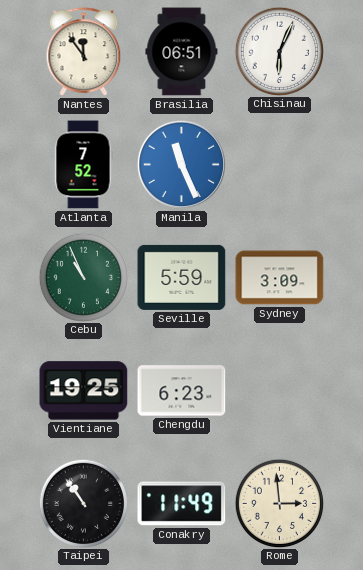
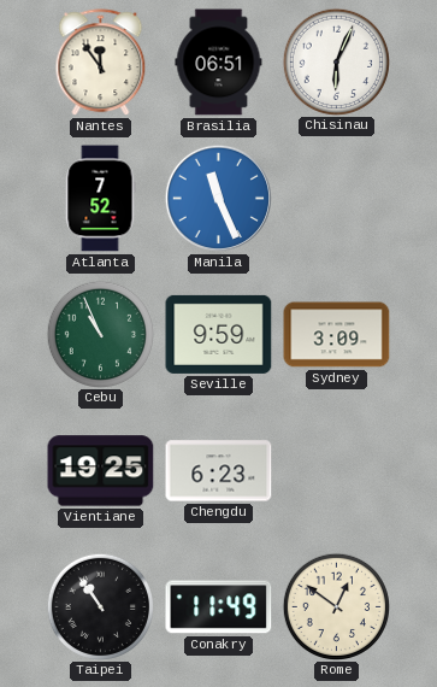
Seville: 5:59 -> 9:59
Rome: 2:59 -> 12:51
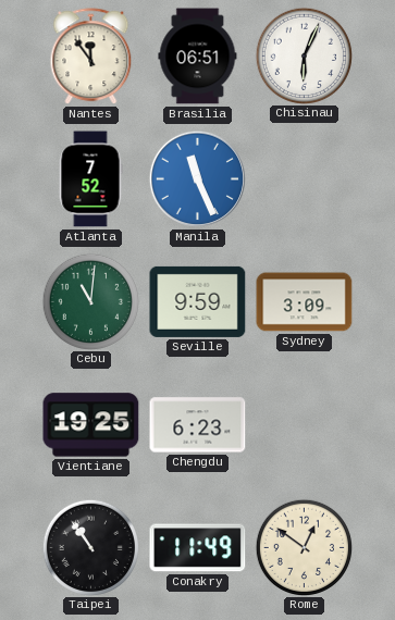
Cebu: 10:56 -> 11:01
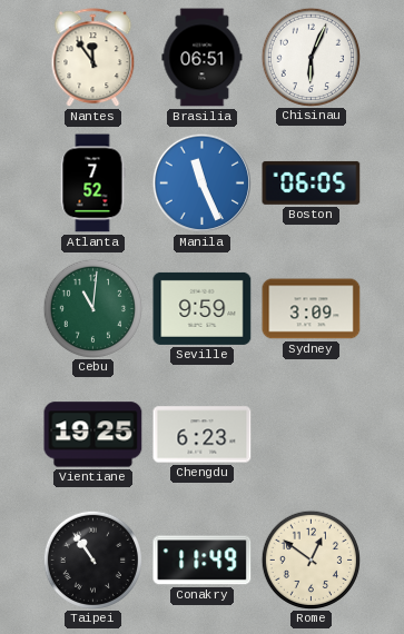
Boston: none -> 06:05
